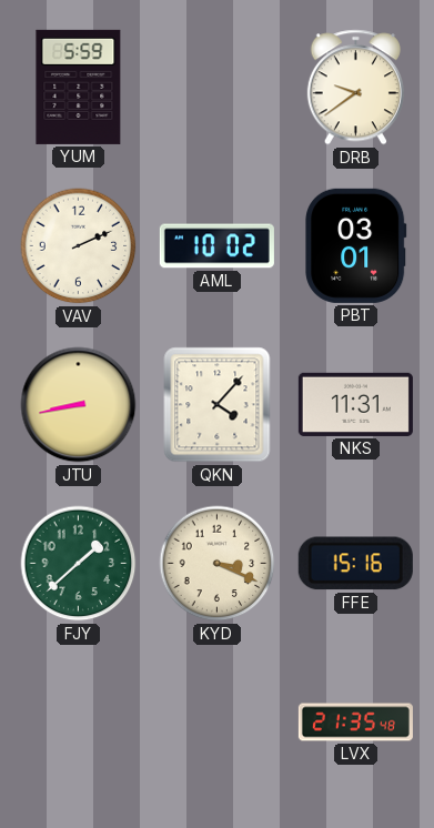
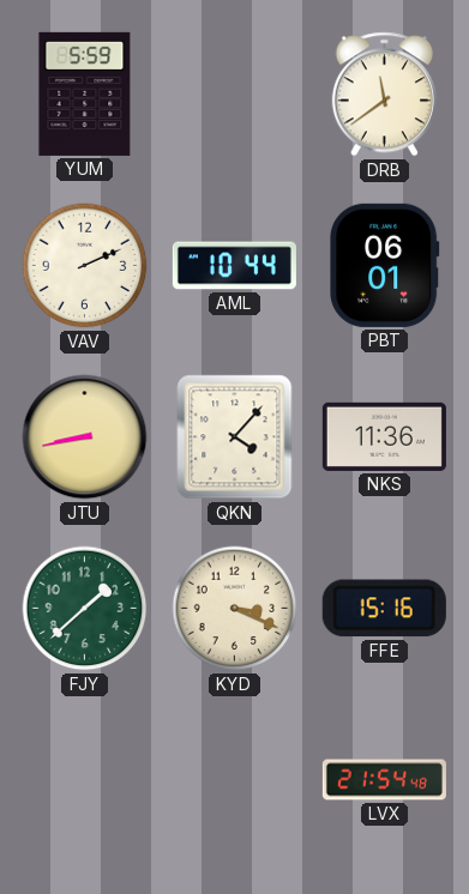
DRB: 9:39 -> 11:39
AML: 10:02 -> 10:44
PBT: 03:01 -> 06:01
NKS: 11:31 -> 11:36
LVX: 21:35 -> 21:54
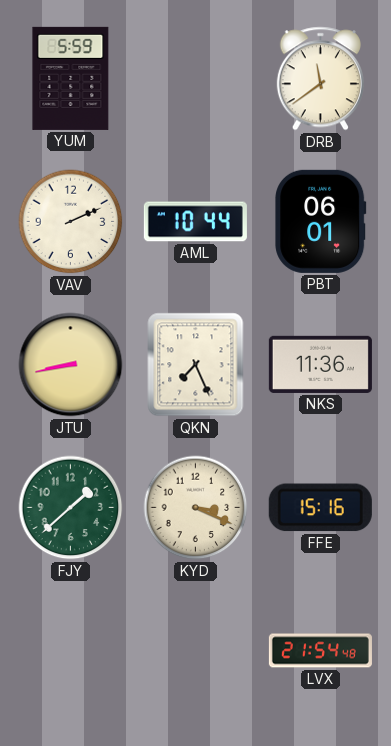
QKN: 4:07 -> 7:26
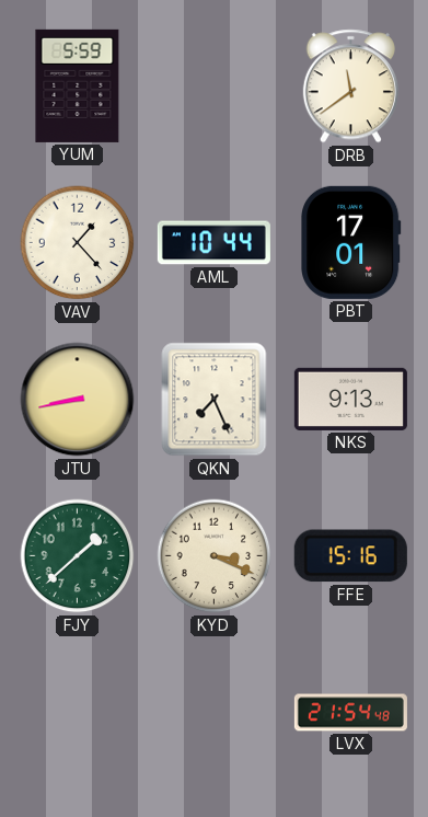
VAV: 2:11 -> 1:23
PBT: 06:01 -> 17:01
NKS: 11:36 -> 9:13
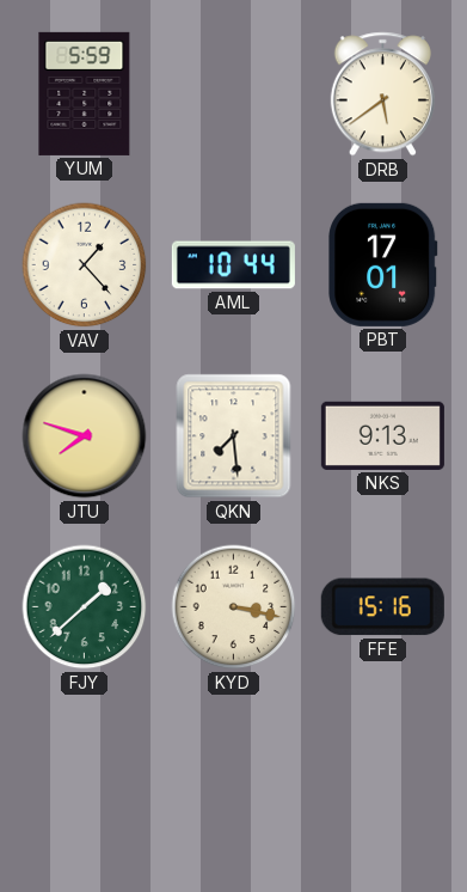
DRB: 11:39 -> 5:39
JTU: 8:43 -> 7:48
QKN: 7:26 -> 7:29
KYD: 3:19 -> 3:17
LVX: 21:54 -> none
